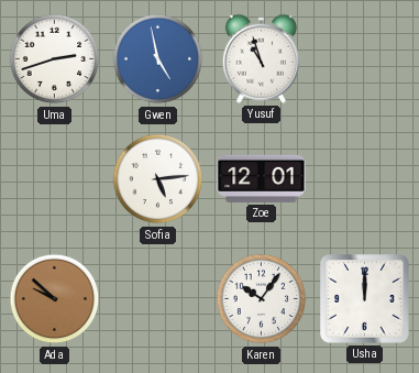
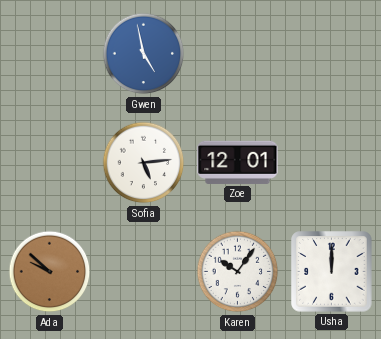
Uma: 2:42 -> none
Yusuf: 10:57 -> none
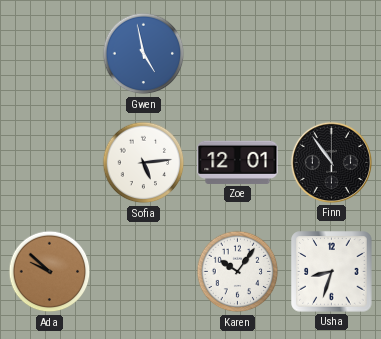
Finn: none -> 10:54
Usha: 12:00 -> 8:33
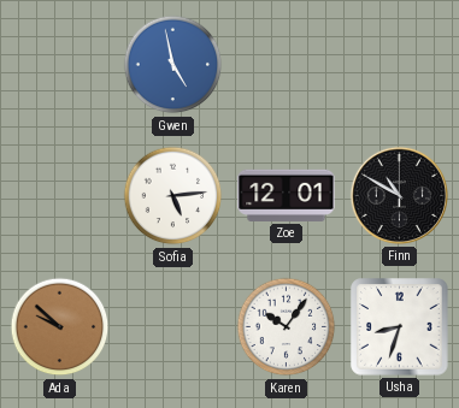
Finn: 10:54 -> 10:50
